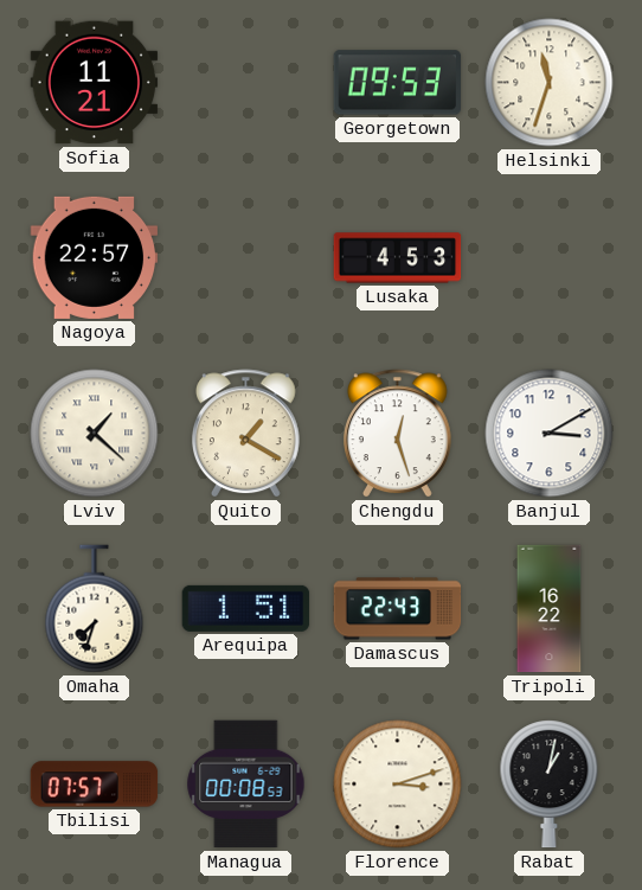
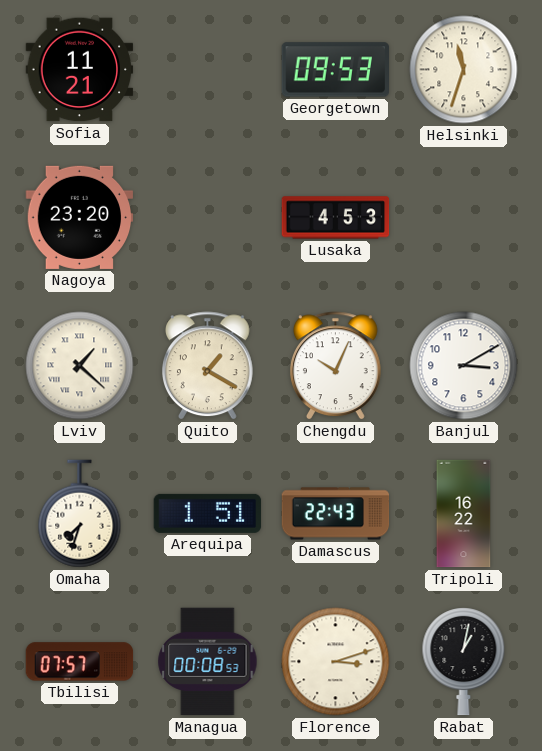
Nagoya: 22:57 -> 23:20
Chengdu: 12:27 -> 10:04
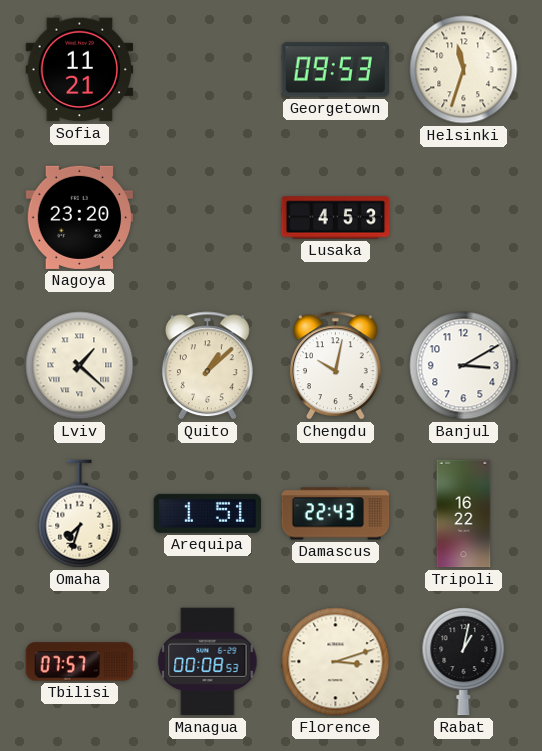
Quito: 1:20 -> 1:08
Chengdu: 10:04 -> 10:02
